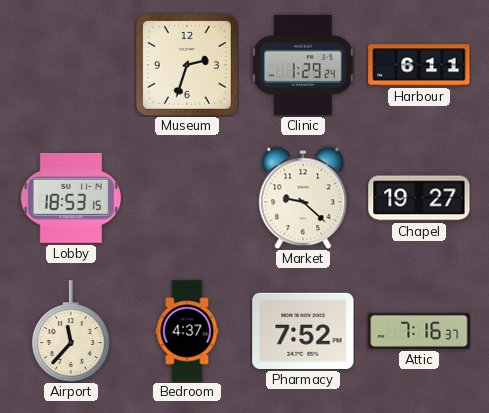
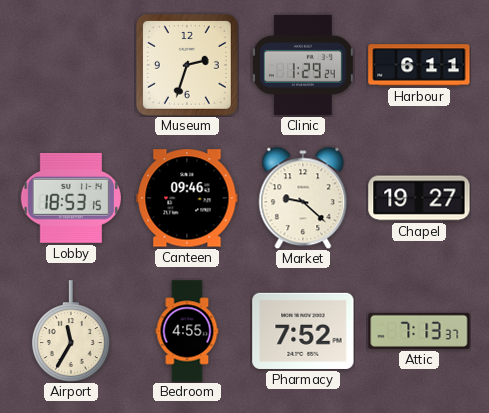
Canteen: none -> 09:46
Airport: 11:37 -> 11:35
Bedroom: 4:37 -> 4:55
Attic: 7:16 -> 7:13
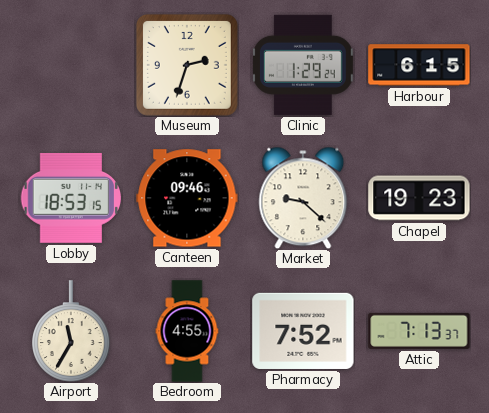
Harbour: 6:11 -> 6:15
Chapel: 19:27 -> 19:23
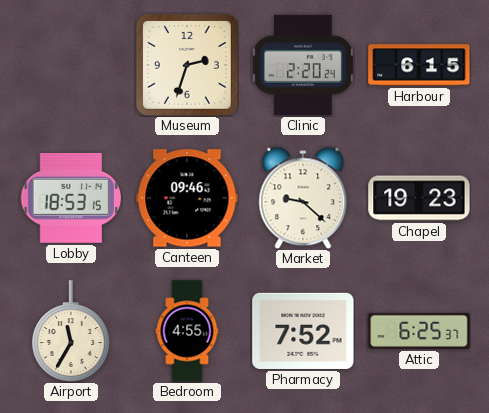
Clinic: 1:29 -> 2:20
Attic: 7:13 -> 6:25
